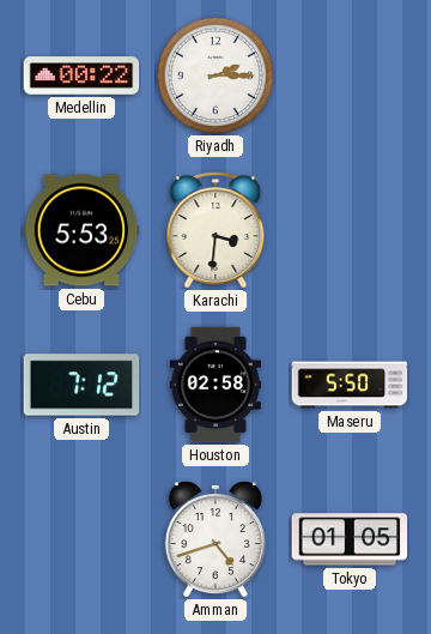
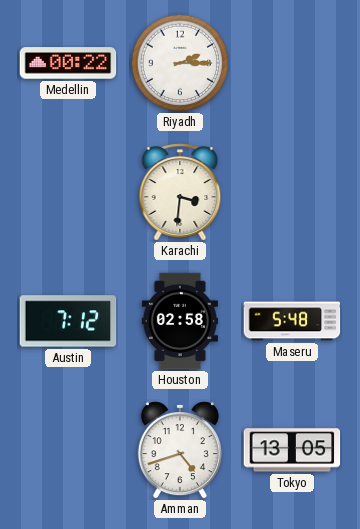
Cebu: 5:53 -> none
Maseru: 5:50 -> 5:48
Tokyo: 01:05 -> 13:05
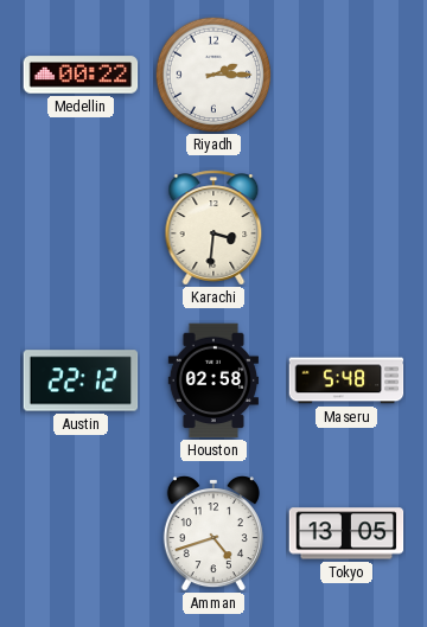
Austin: 7:12 -> 22:12
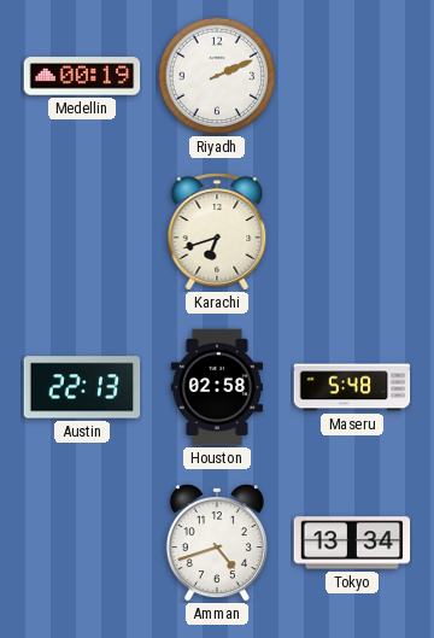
Medellin: 00:22 -> 00:19
Riyadh: 2:15 -> 2:11
Karachi: 3:31 -> 6:42
Austin: 22:12 -> 22:13
Tokyo: 13:05 -> 13:34
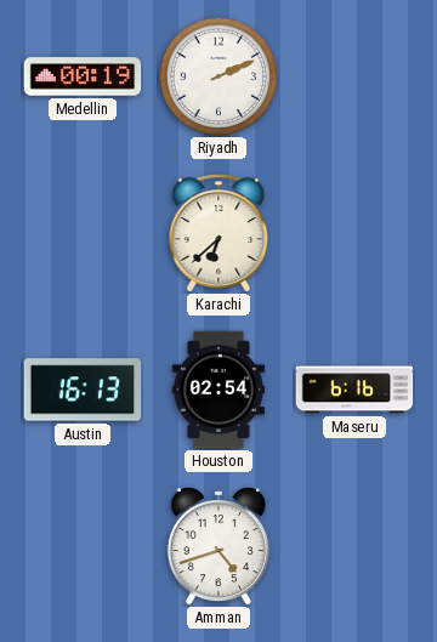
Karachi: 6:42 -> 6:38
Austin: 22:13 -> 16:13
Houston: 02:58 -> 02:54
Maseru: 5:48 -> 6:16
Tokyo: 13:34 -> none
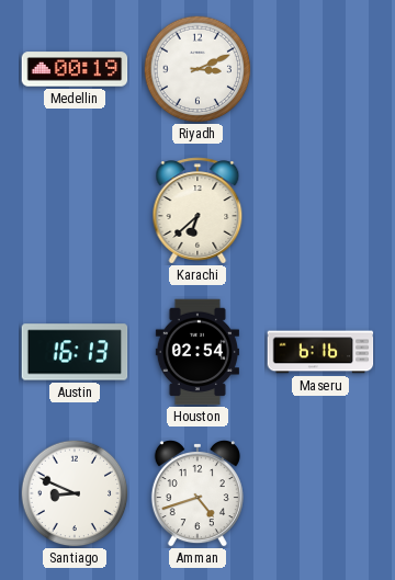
Riyadh: 2:11 -> 3:11
Santiago: none -> 8:49
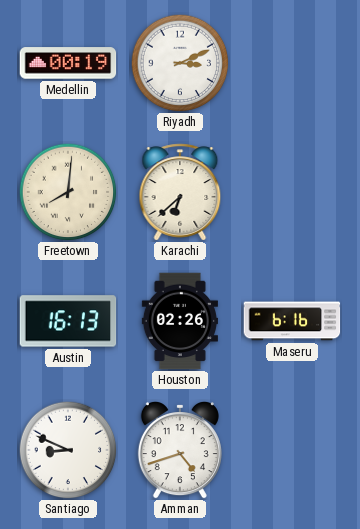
Freetown: none -> 8:01
Houston: 02:54 -> 02:26
